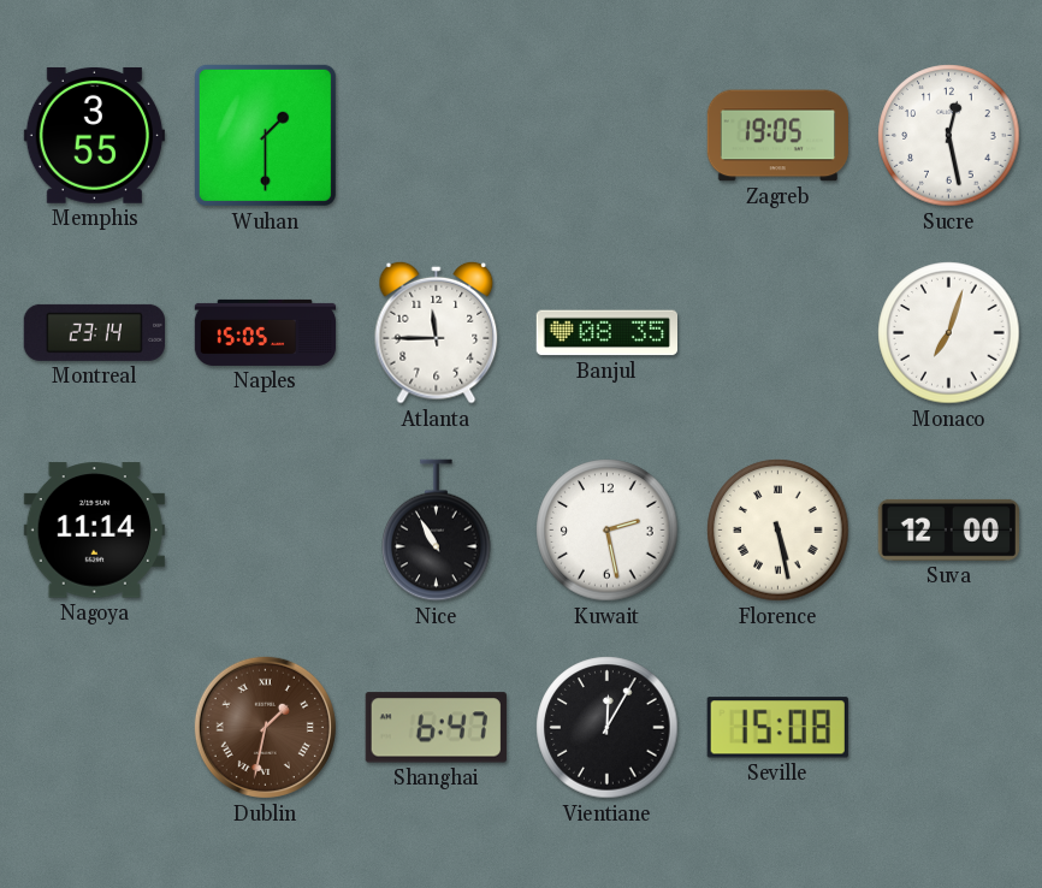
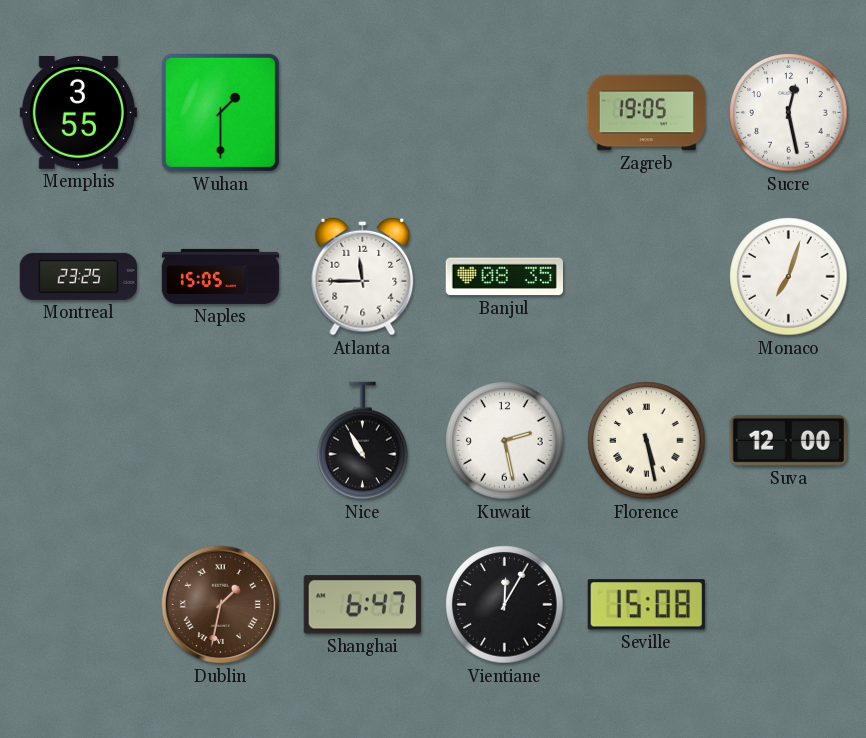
Montreal: 23:14 -> 23:25
Nagoya: 11:14 -> none
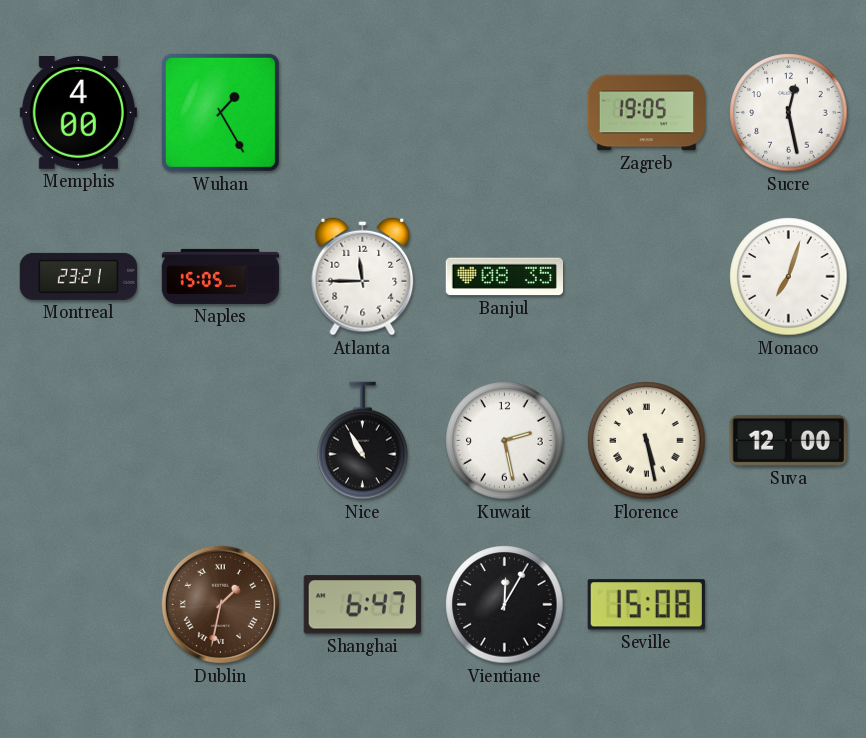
Memphis: 3:55 -> 4:00
Wuhan: 1:30 -> 1:25
Montreal: 23:25 -> 23:21
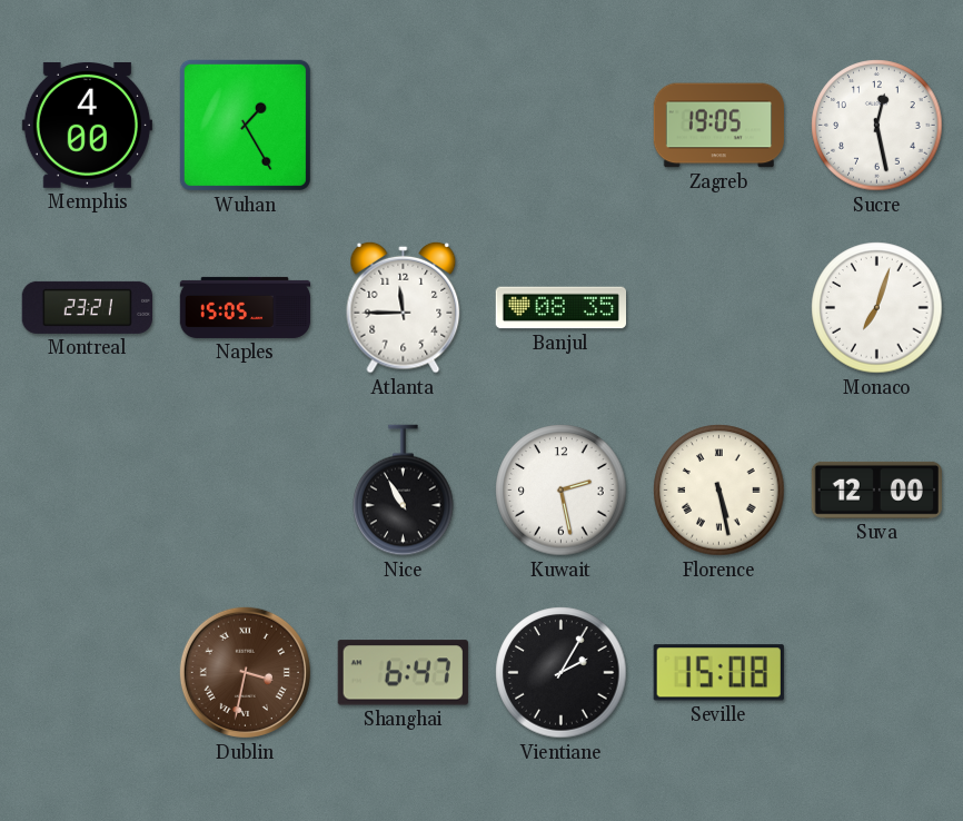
Dublin: 1:32 -> 3:32
Vientiane: 12:05 -> 2:05
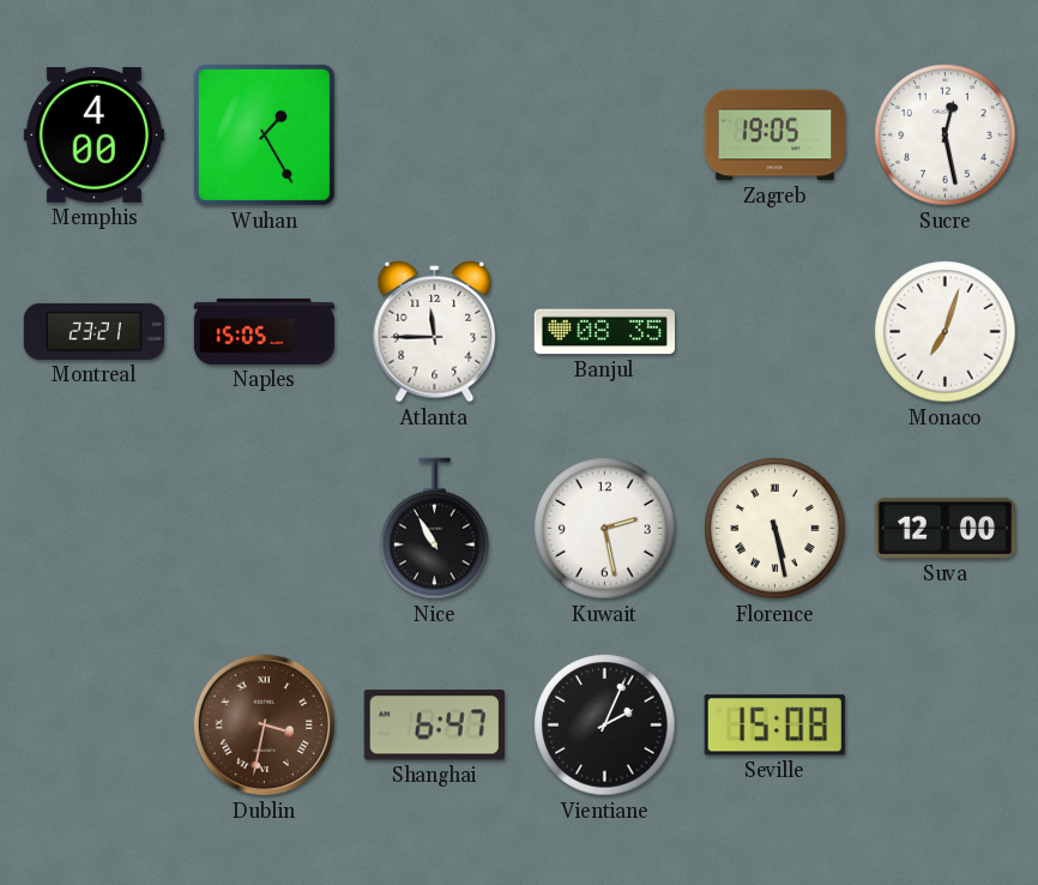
Vientiane: 2:05 -> 2:04
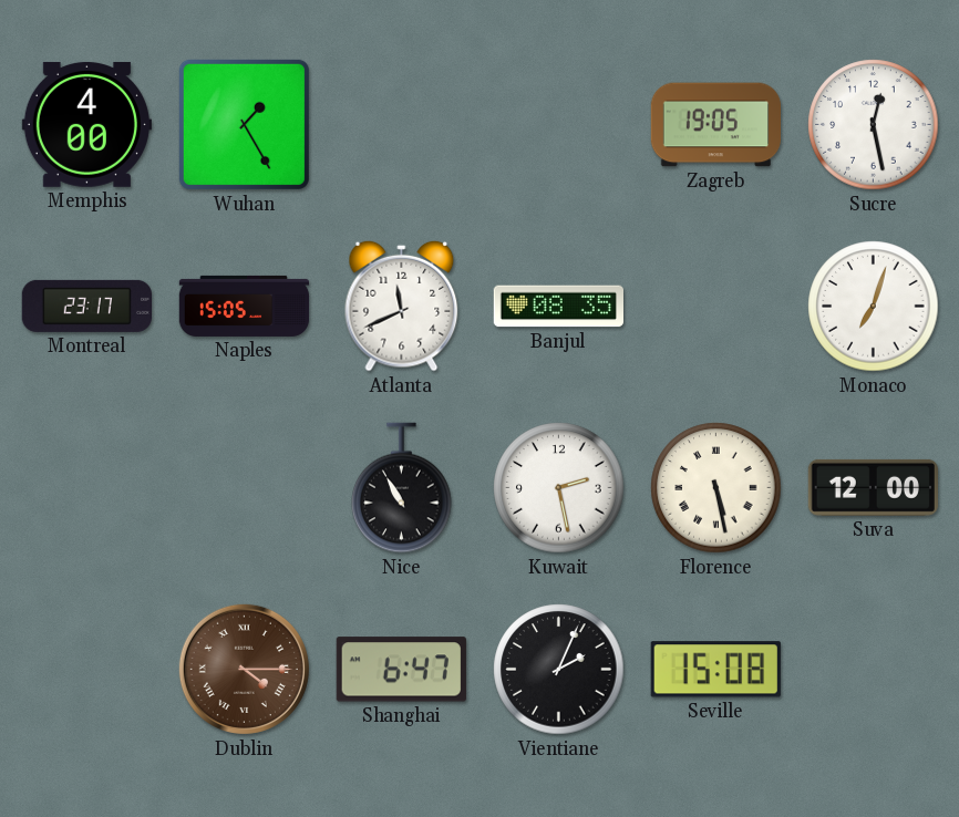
Montreal: 23:21 -> 23:17
Atlanta: 11:45 -> 11:41
Dublin: 3:32 -> 4:15
